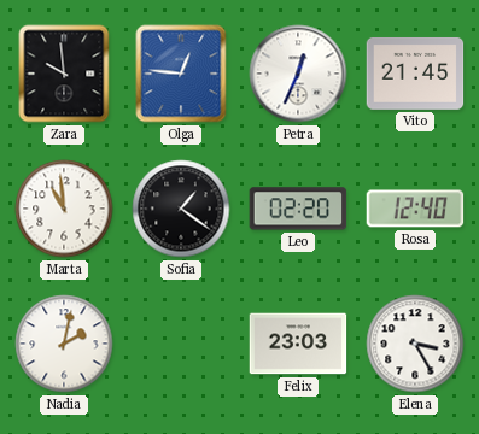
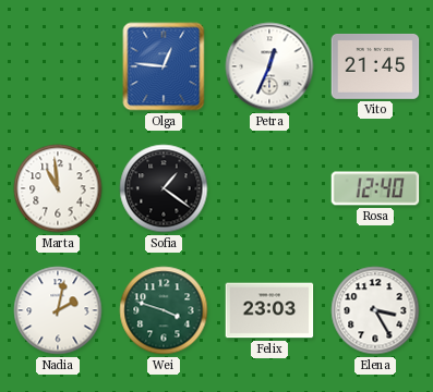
Zara: 9:59 -> none
Leo: 02:20 -> none
Wei: none -> 3:48
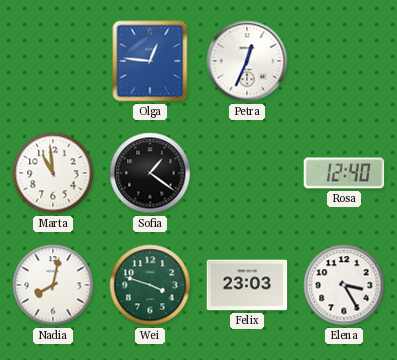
Vito: 21:45 -> none
Nadia: 2:02 -> 8:02
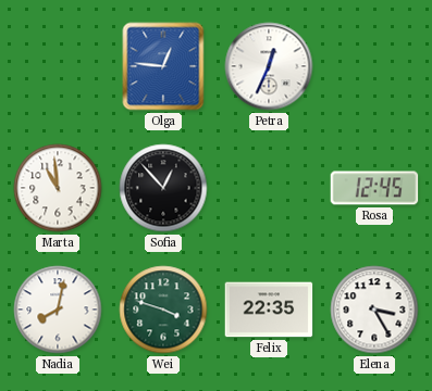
Sofia: 1:21 -> 12:53
Rosa: 12:40 -> 12:45
Felix: 23:03 -> 22:35
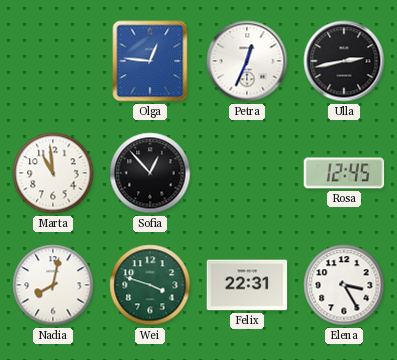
Ulla: none -> 2:43
Felix: 22:35 -> 22:31
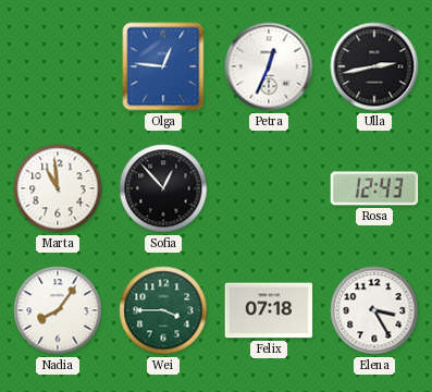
Rosa: 12:45 -> 12:43
Nadia: 8:02 -> 8:06
Wei: 3:48 -> 3:45
Felix: 22:31 -> 07:18
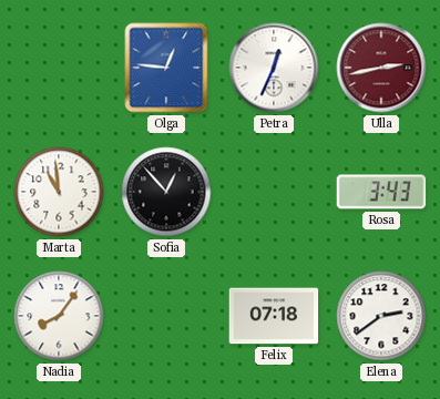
Ulla dial: black -> burgundy
Rosa: 12:43 -> 3:43
Wei: 3:45 -> none
Elena: 3:25 -> 2:39
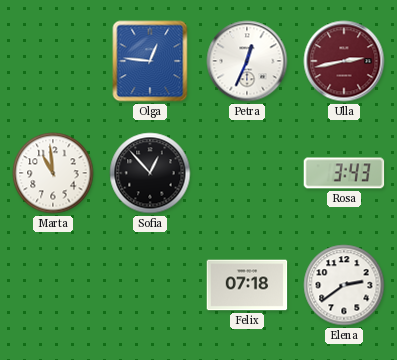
Nadia: 8:06 -> none
